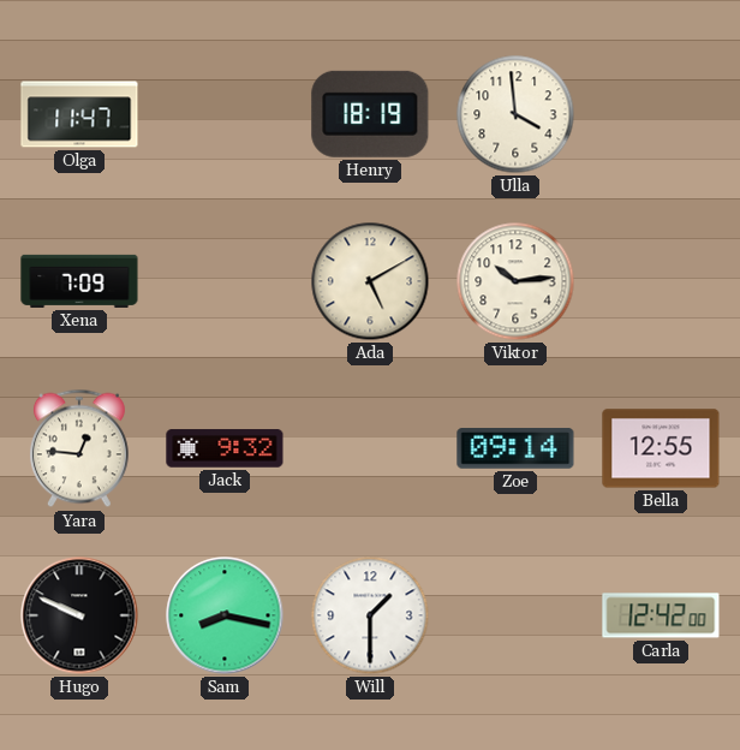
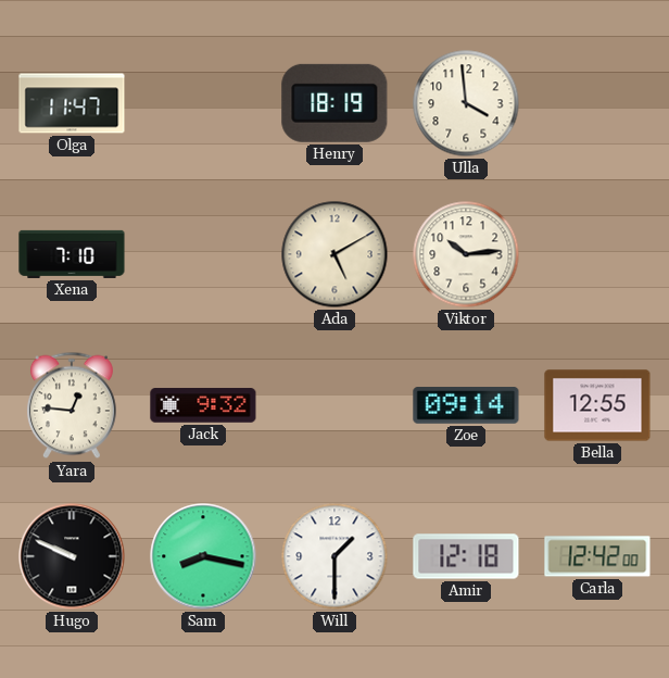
Xena: 7:09 -> 7:10
Amir: none -> 12:18
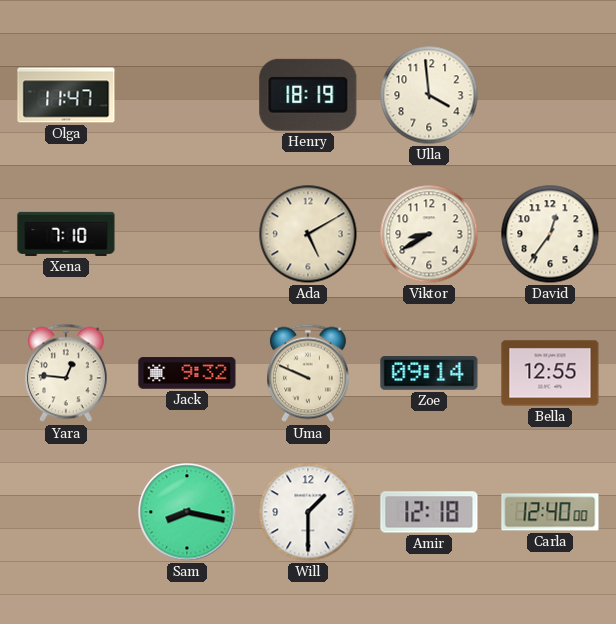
Viktor: 10:14 -> 8:40
David: none -> 12:36
Uma: none -> 9:49
Hugo: 9:49 -> none
Carla: 12:42 -> 12:40
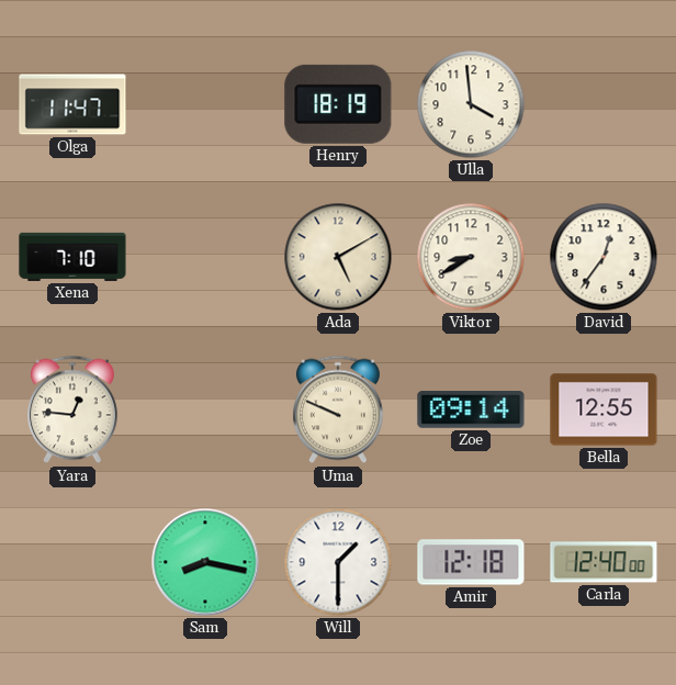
Jack: 9:32 -> none
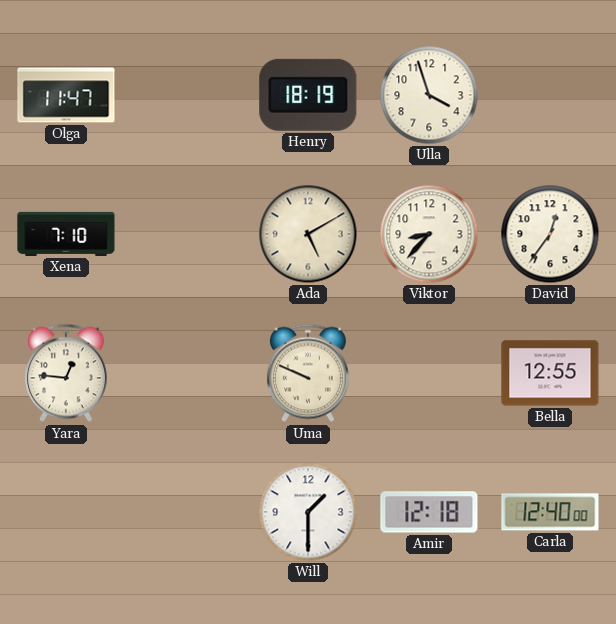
Ulla: 3:59 -> 3:57
Viktor: 8:40 -> 8:37
Zoe: 09:14 -> none
Sam: 8:17 -> none
